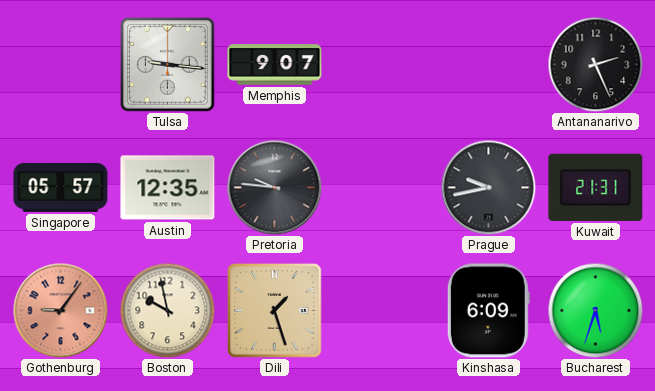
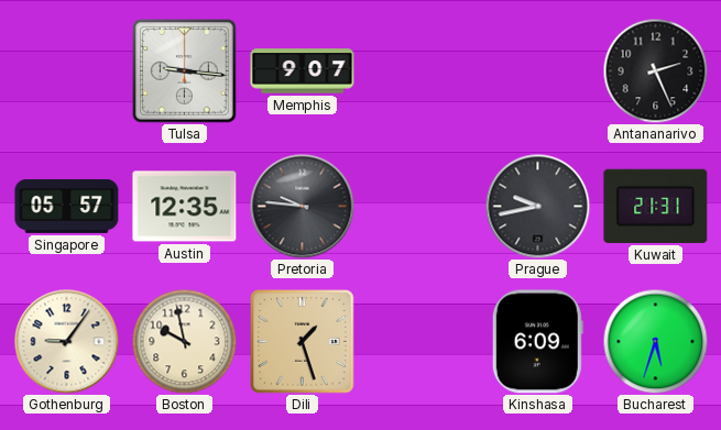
Gothenburg dial: salmon -> cream
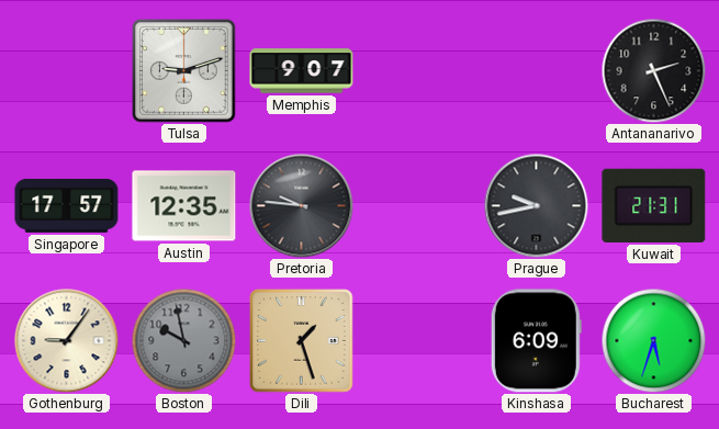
Tulsa: 9:16 -> 9:12
Singapore: 05:57 -> 17:57
Boston dial: cream -> grey
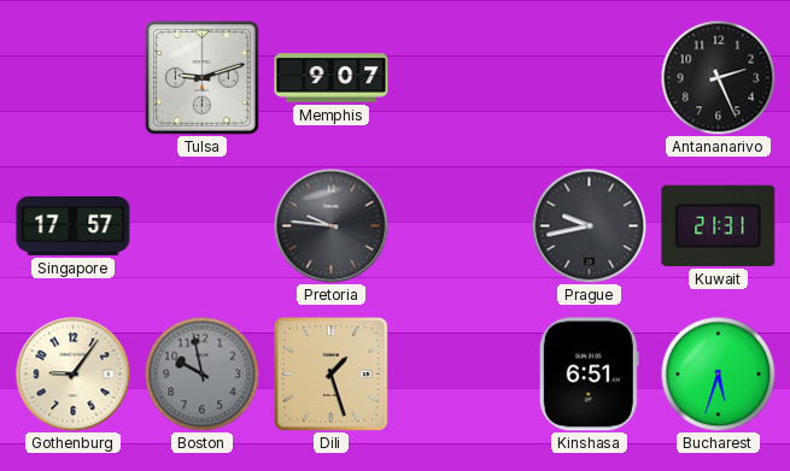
Austin: 12:35 -> none
Kinshasa: 6:09 -> 6:51
